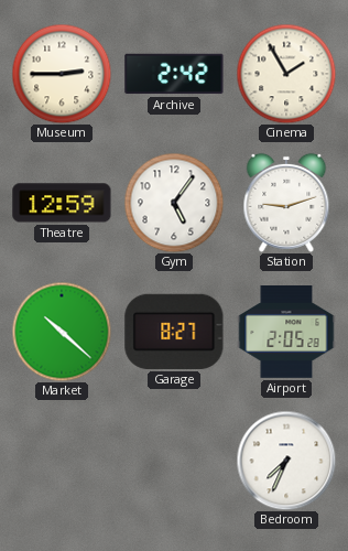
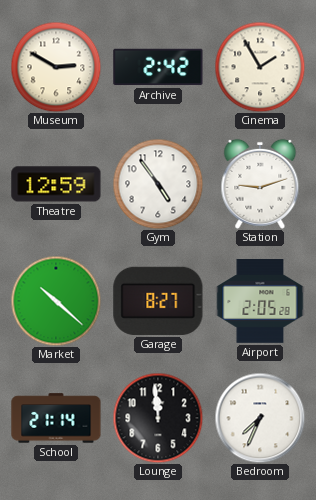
Museum: 2:45 -> 2:50
Gym: 5:06 -> 4:54
School: none -> 21:14
Lounge: none -> 11:59
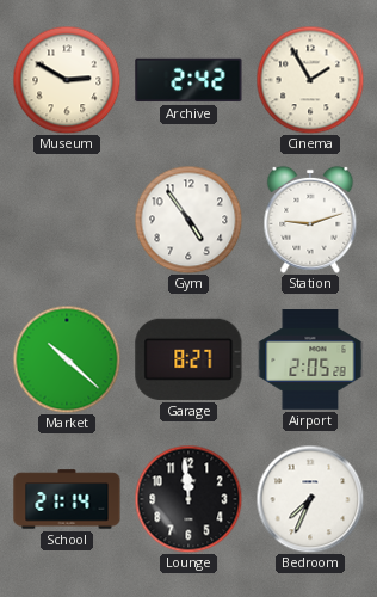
Theatre: 12:59 -> none
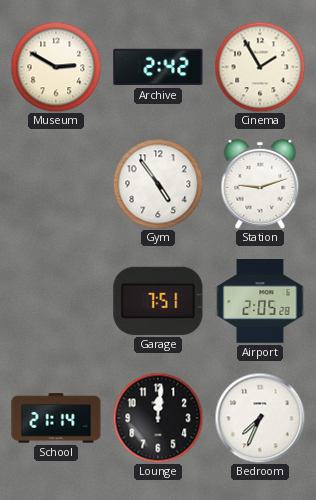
Market: 10:22 -> none
Garage: 8:27 -> 7:51
Lounge: 11:59 -> 12:01
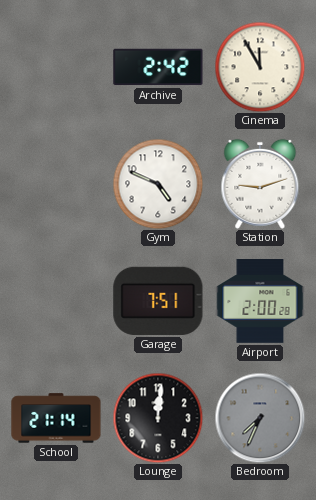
Museum: 2:50 -> none
Cinema: 1:55 -> 11:55
Gym: 4:54 -> 4:49
Airport: 2:05 -> 2:00
Bedroom dial: white -> grey
